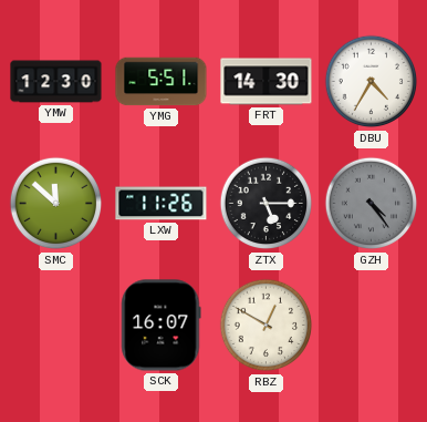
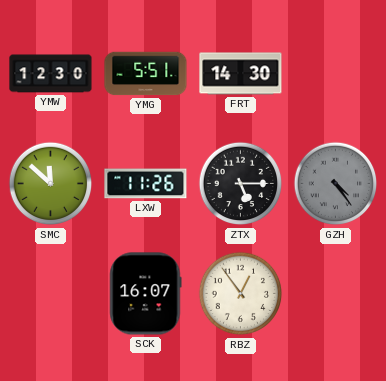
DBU: 4:35 -> none
RBZ: 12:50 -> 12:54
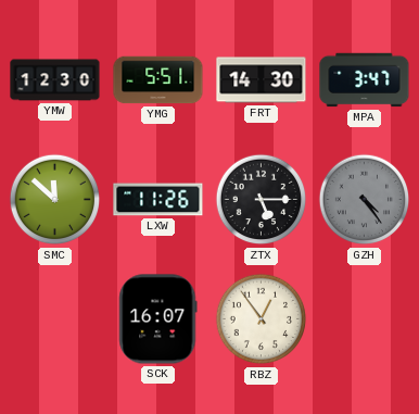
MPA: none -> 3:47
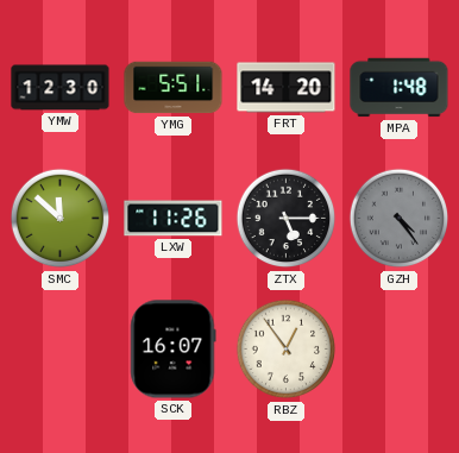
FRT: 14:30 -> 14:20
MPA: 3:47 -> 1:48
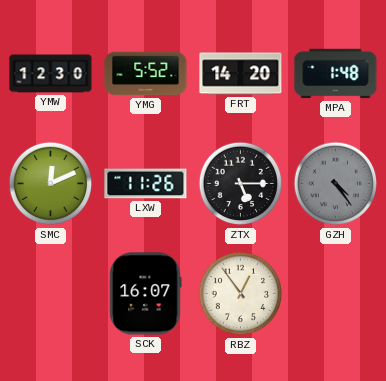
YMG: 5:51 -> 5:52
SMC: 11:52 -> 12:11
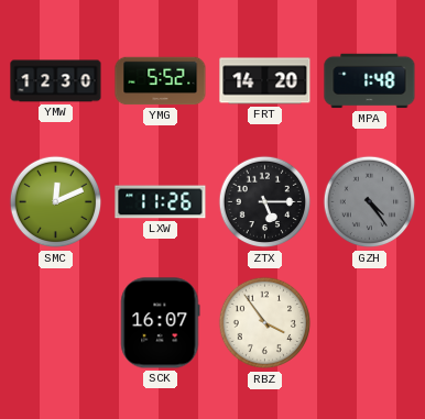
RBZ: 12:54 -> 3:54
